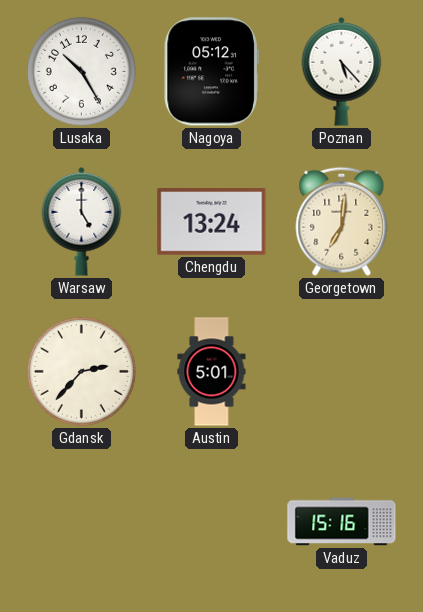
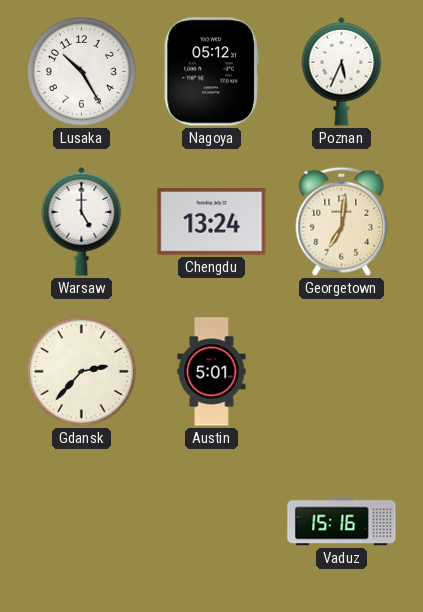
Poznan: 5:23 -> 5:34
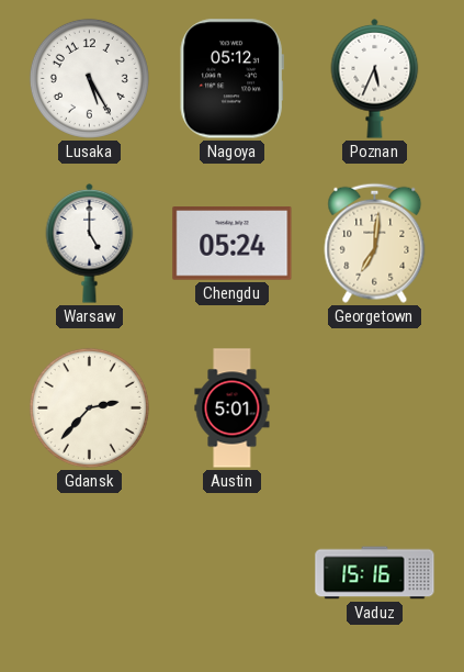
Lusaka: 10:25 -> 5:25
Chengdu: 13:24 -> 05:24
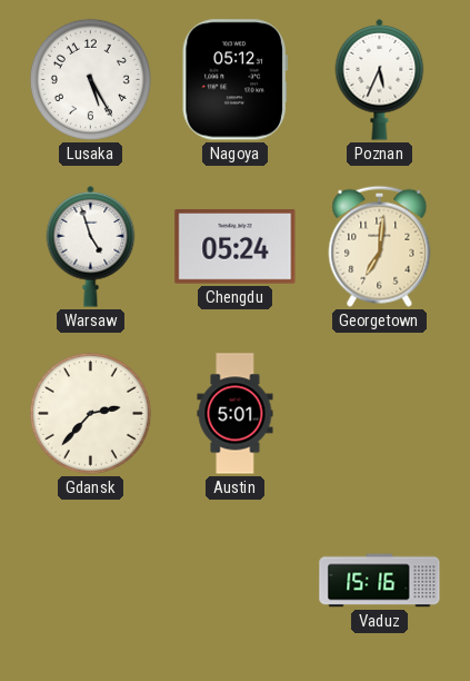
Warsaw: 5:00 -> 4:57
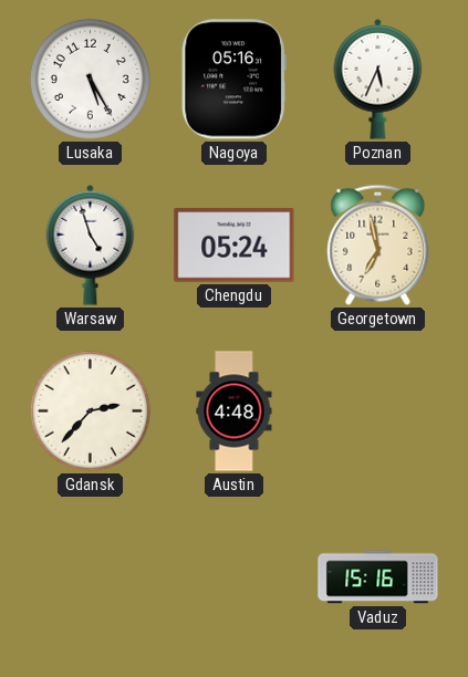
Nagoya: 05:12 -> 05:16
Georgetown: 7:01 -> 6:58
Austin: 5:01 -> 4:48
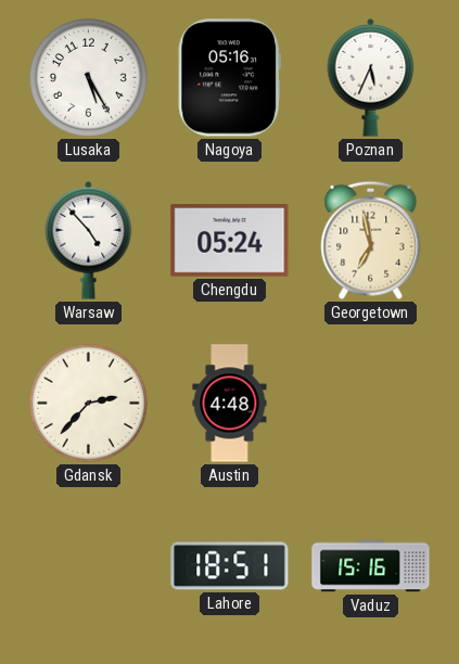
Warsaw: 4:57 -> 4:53
Lahore: none -> 18:51
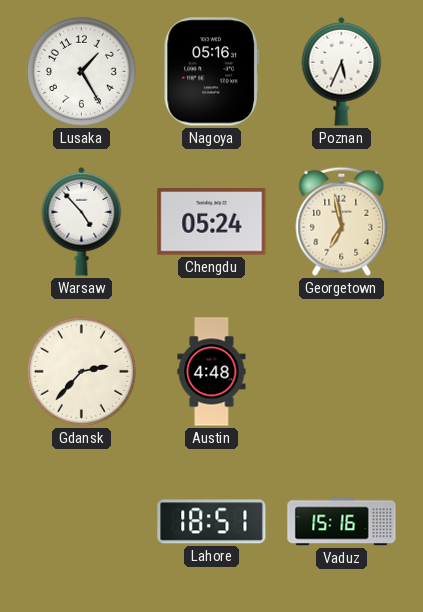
Lusaka: 5:25 -> 1:25
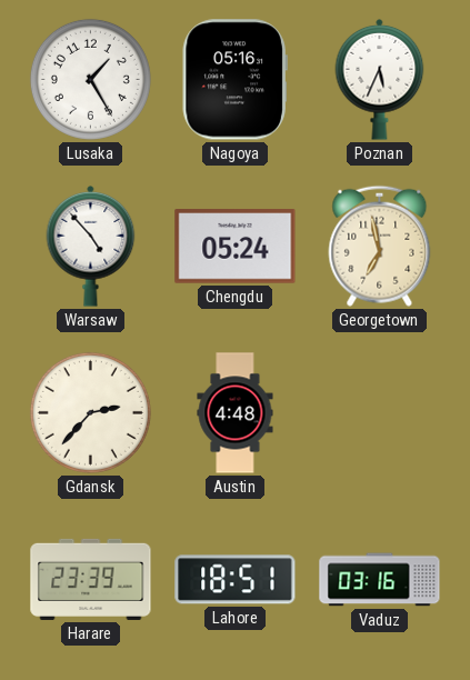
Harare: none -> 23:39
Vaduz: 15:16 -> 03:16
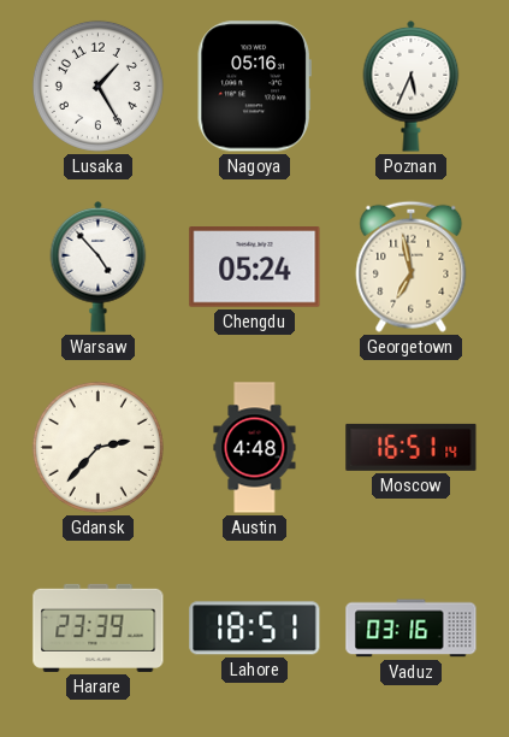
Moscow: none -> 16:51
